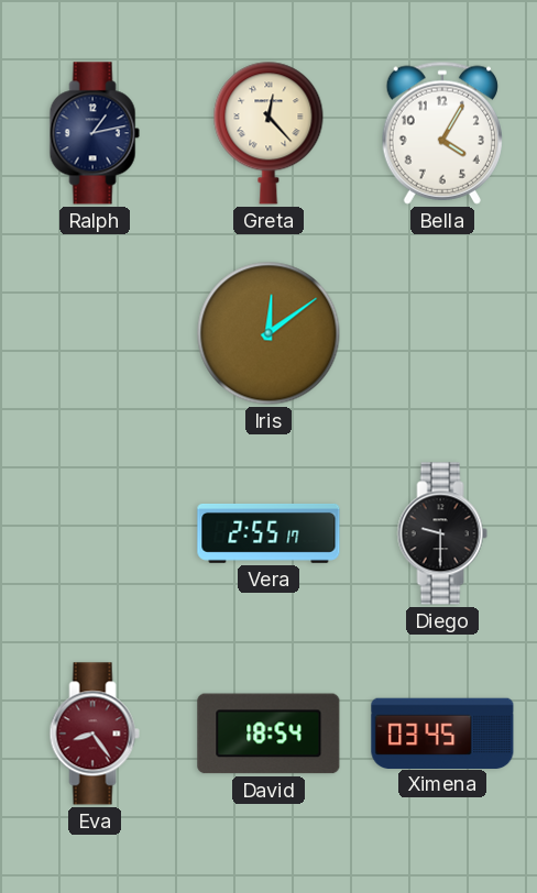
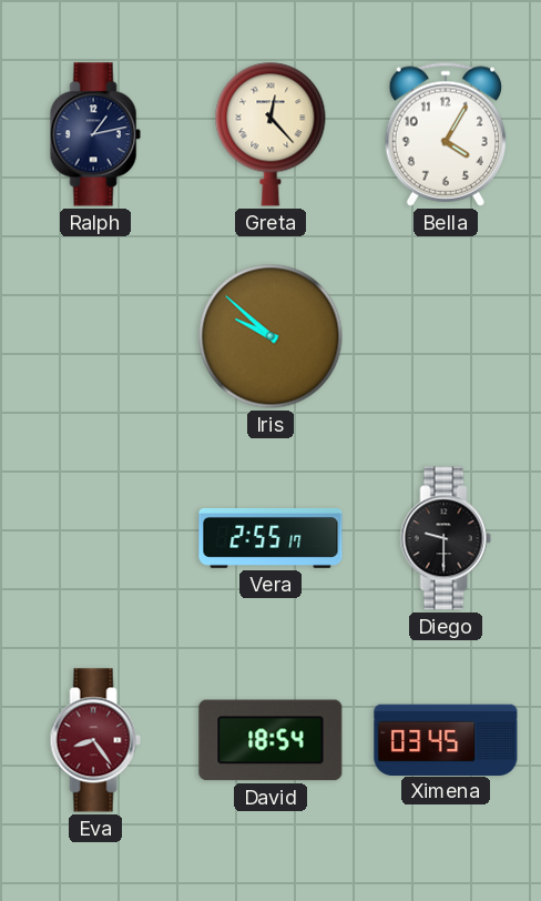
Iris: 12:09 -> 9:52
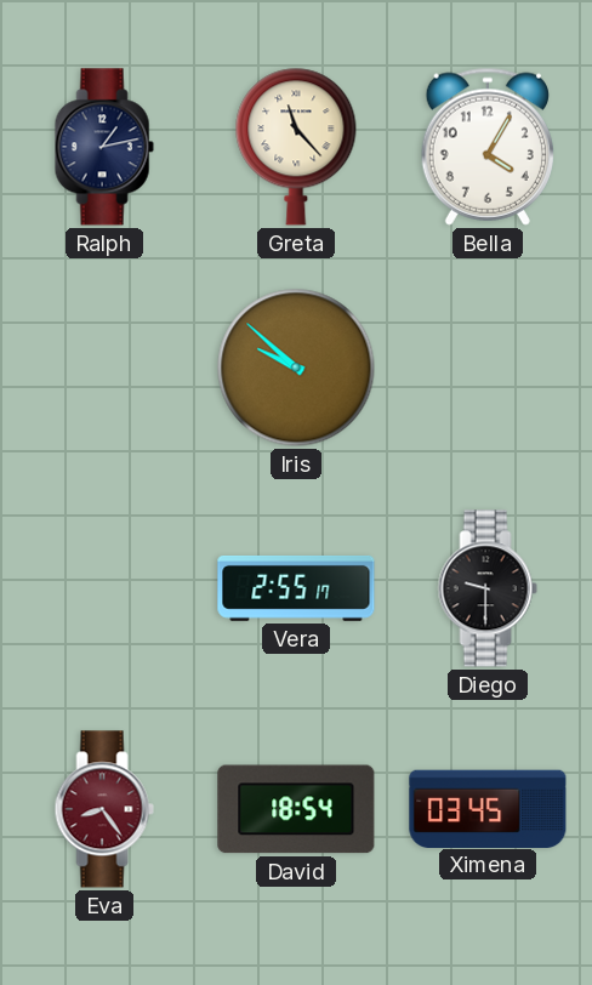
Greta: 12:23 -> 11:23
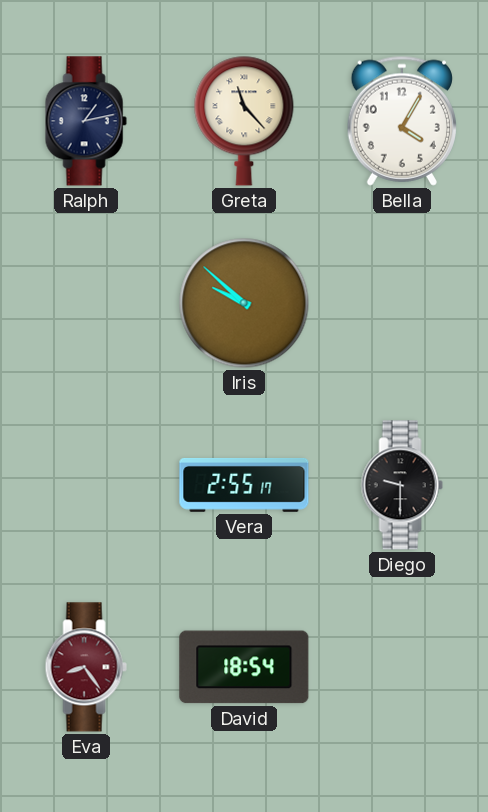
Ximena: 03:45 -> none
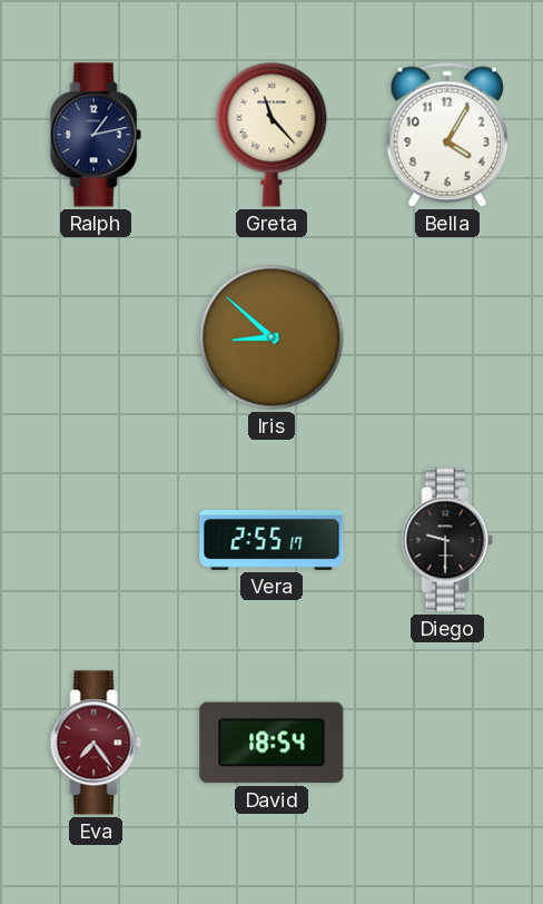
Iris: 9:52 -> 8:52
Eva: 8:24 -> 7:24
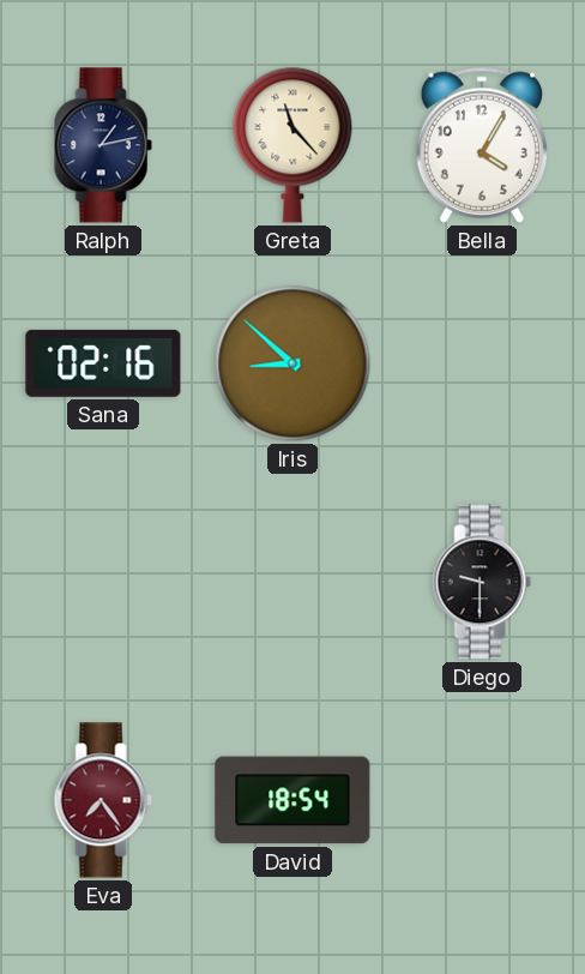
Sana: none -> 02:16
Vera: 2:55 -> none
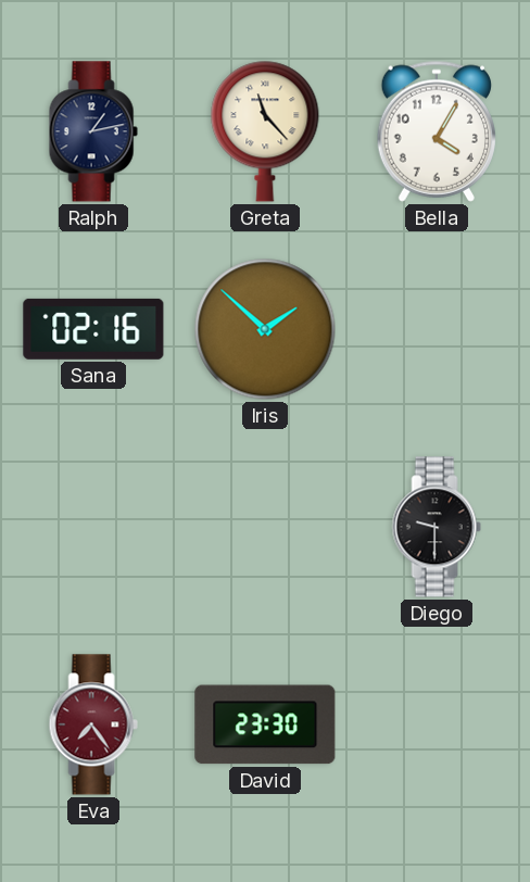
Iris: 8:52 -> 1:52
David: 18:54 -> 23:30
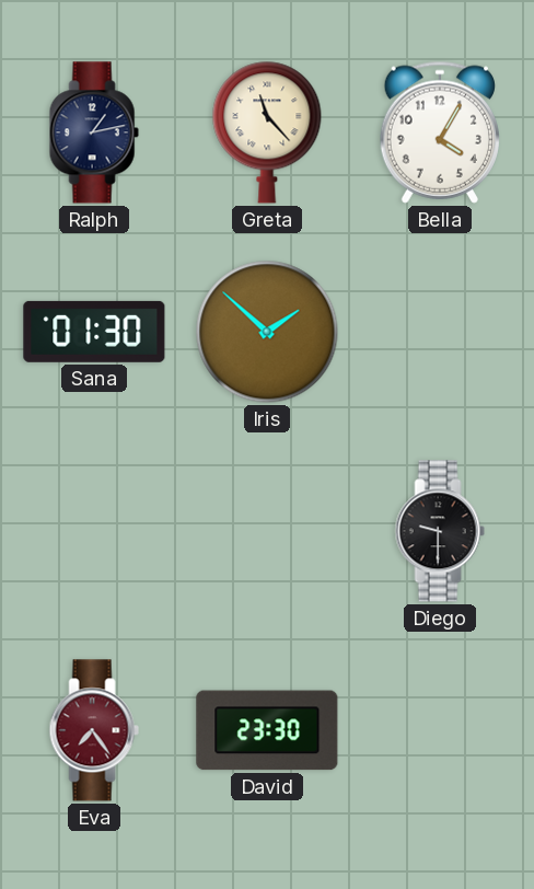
Sana: 02:16 -> 01:30
